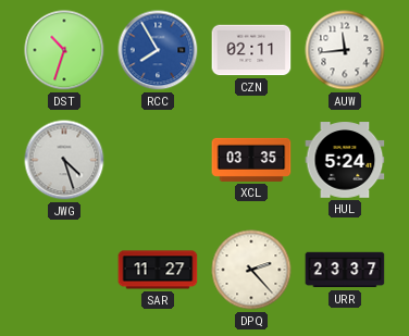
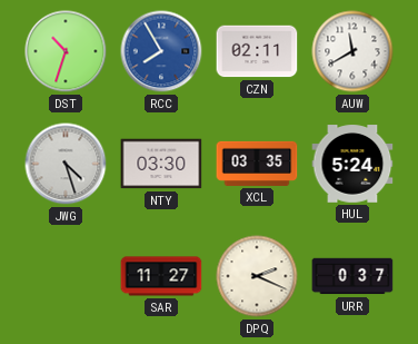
AUW: 11:44 -> 11:40
NTY: none -> 03:30
DPQ: 2:23 -> 2:19
URR: 23:37 -> 0:37
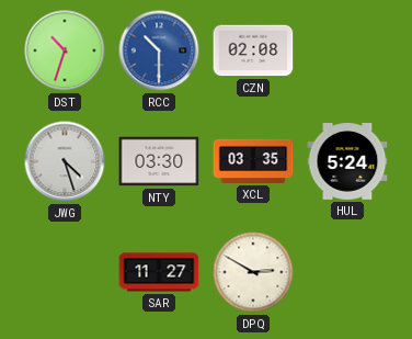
RCC: 7:55 -> 10:30
CZN: 02:11 -> 02:08
AUW: 11:40 -> none
DPQ: 2:19 -> 2:50
URR: 0:37 -> none
